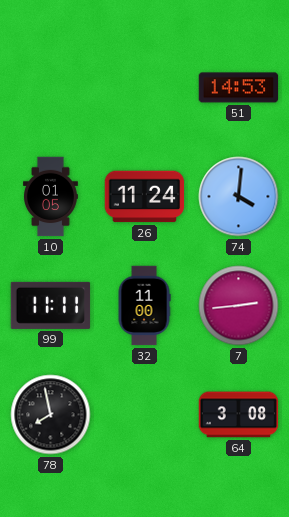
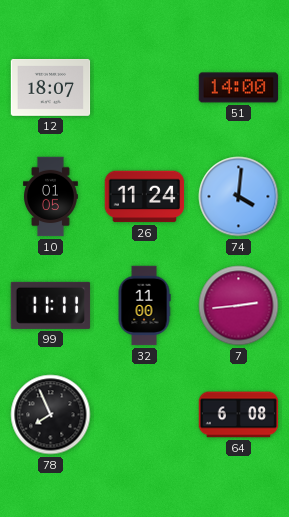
12: none -> 18:07
51: 14:53 -> 14:00
78: 7:58 -> 7:56
64: 3:08 -> 6:08
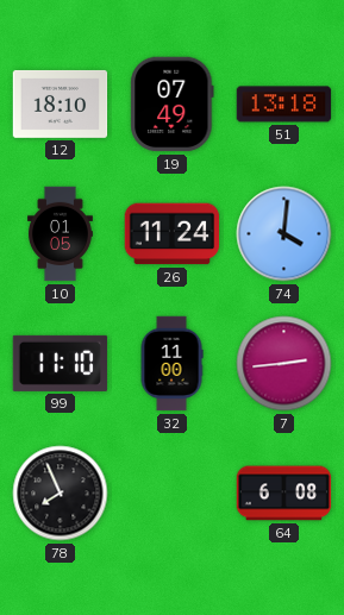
12: 18:07 -> 18:10
19: none -> 07:49
51: 14:00 -> 13:18
99: 11:11 -> 11:10
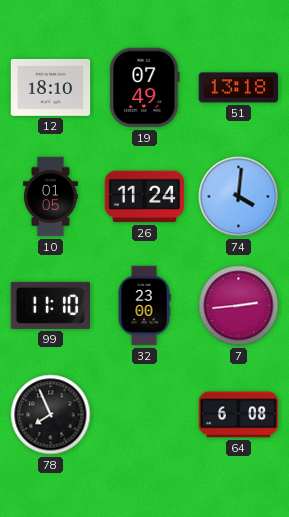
32: 11:00 -> 23:00
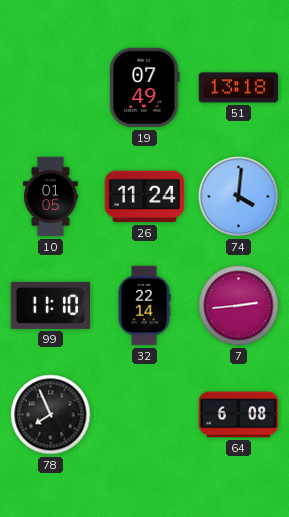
12: 18:10 -> none
32: 23:00 -> 22:14
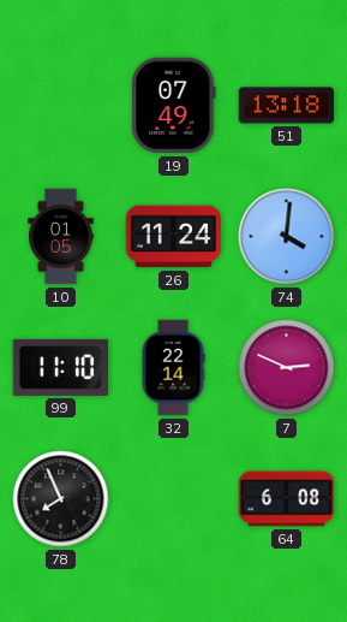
7: 2:44 -> 2:49
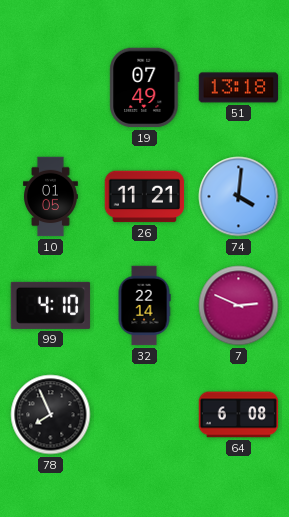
26: 11:24 -> 11:21
99: 11:10 -> 4:10
